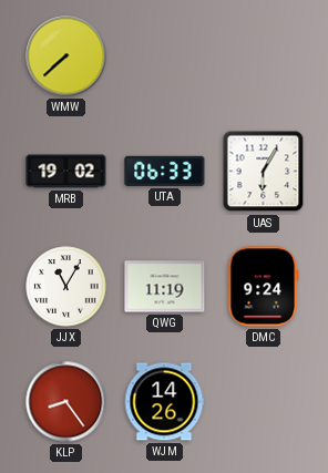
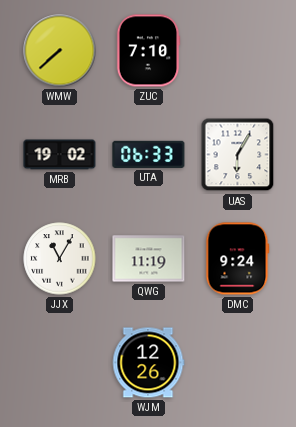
ZUC: none -> 7:10
KLP: 8:24 -> none
WJM: 14:26 -> 12:26
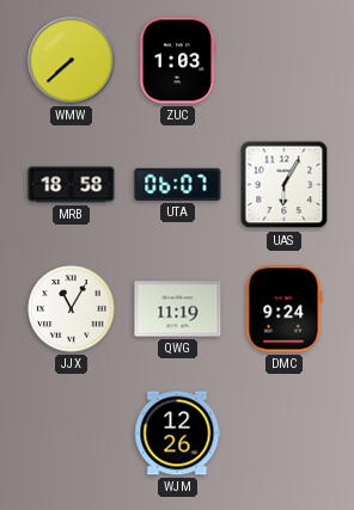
ZUC: 7:10 -> 1:03
MRB: 19:02 -> 18:58
UTA: 06:33 -> 06:07
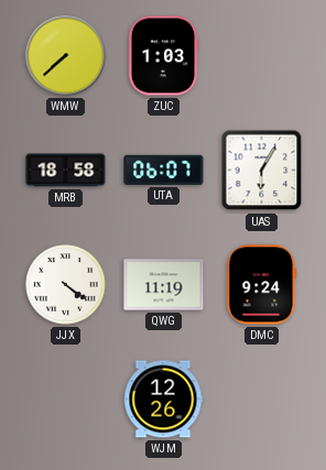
JJX: 11:05 -> 4:21
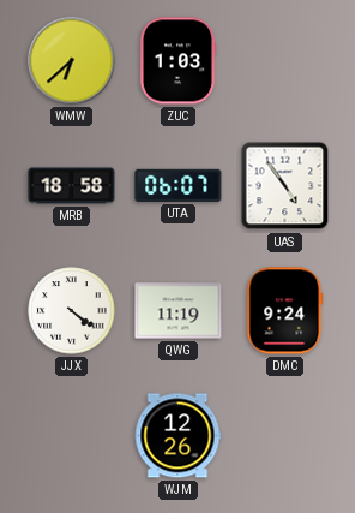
WMW: 7:38 -> 6:38
UAS: 6:05 -> 4:54
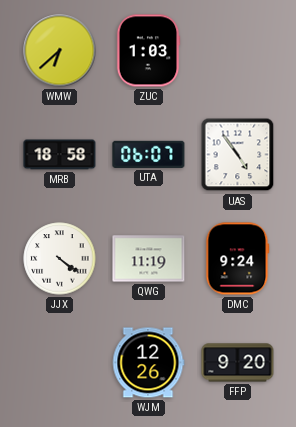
FFP: none -> 9:20
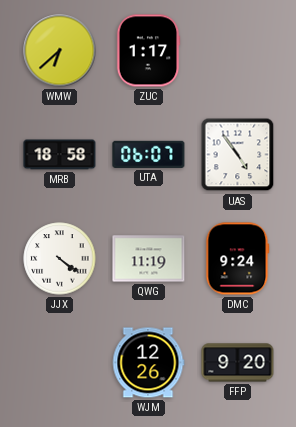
ZUC: 1:03 -> 1:17
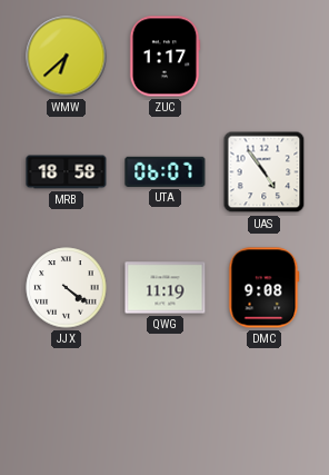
DMC: 9:24 -> 9:08
WJM: 12:26 -> none
FFP: 9:20 -> none
